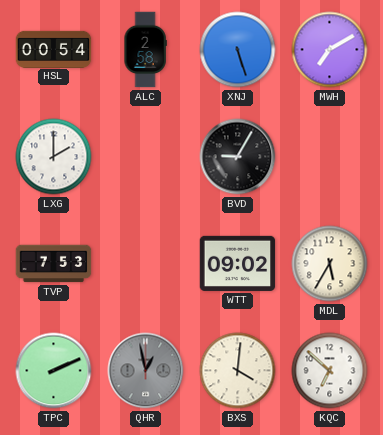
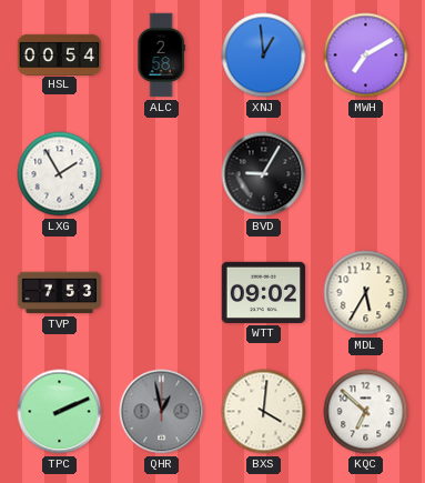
XNJ: 5:27 -> 12:59
LXG: 2:00 -> 1:55
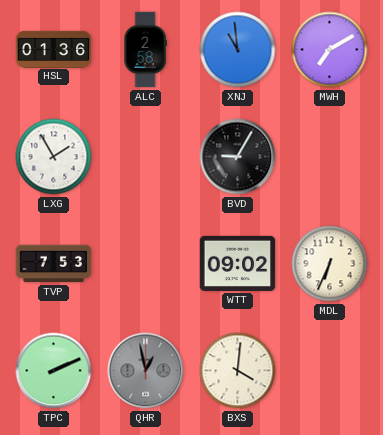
HSL: 00:54 -> 01:36
XNJ: 12:59 -> 10:59
MDL: 5:35 -> 6:34
KQC: 6:52 -> none
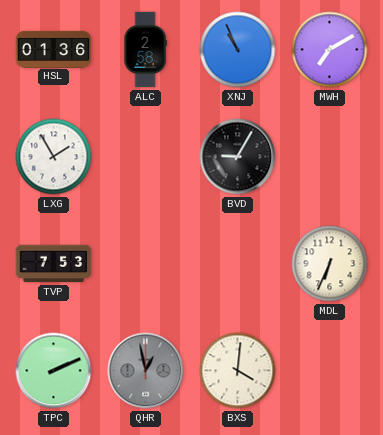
XNJ: 10:59 -> 10:56
WTT: 09:02 -> none
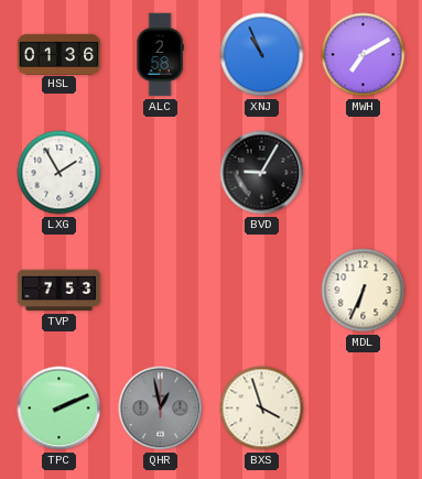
BXS: 4:01 -> 3:57
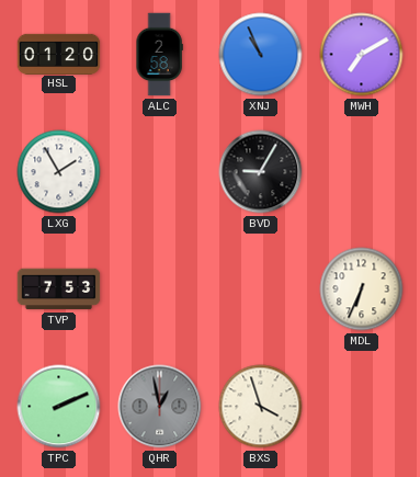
HSL: 01:36 -> 01:20
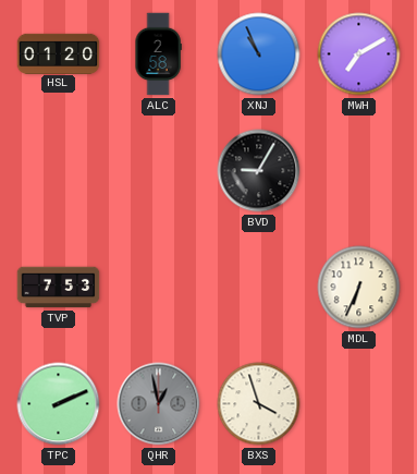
LXG: 1:55 -> none
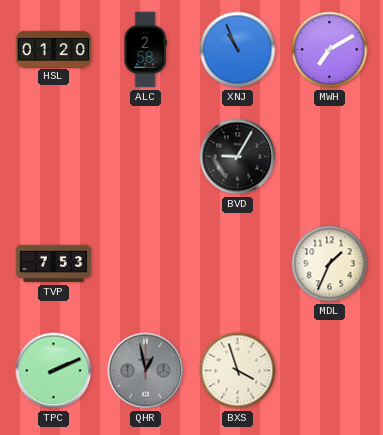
MDL: 6:34 -> 1:34
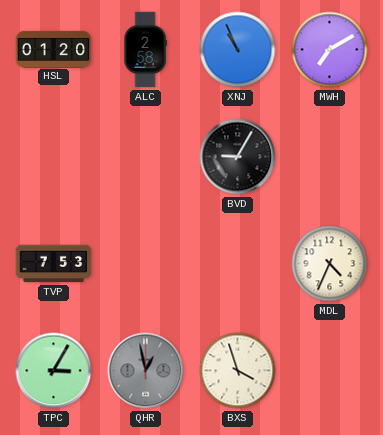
MDL: 1:34 -> 4:34
TPC: 2:11 -> 3:05
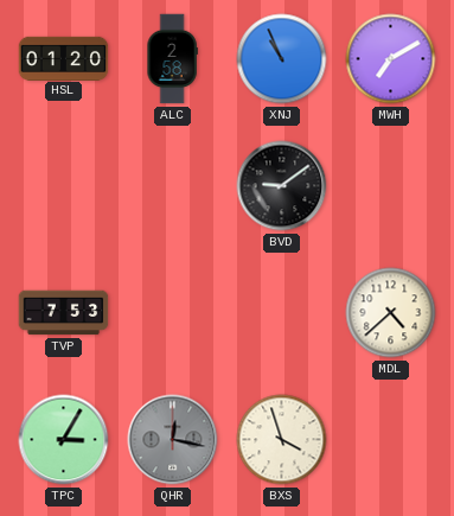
BVD: 9:05 -> 9:09
MDL: 4:34 -> 4:38
QHR: 12:58 -> 12:17
